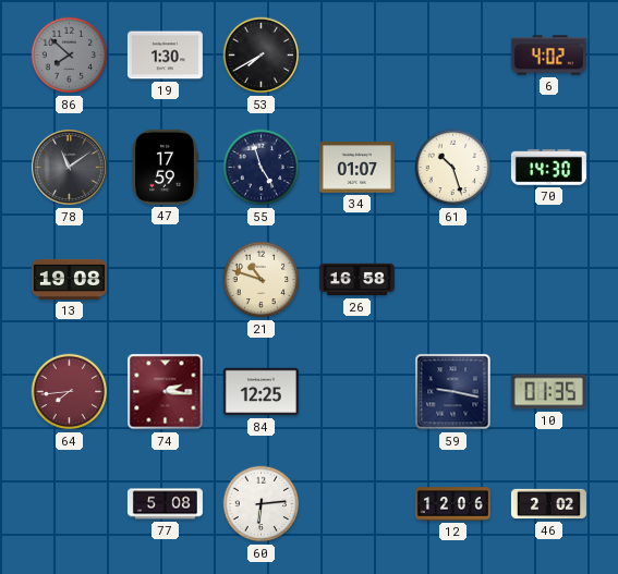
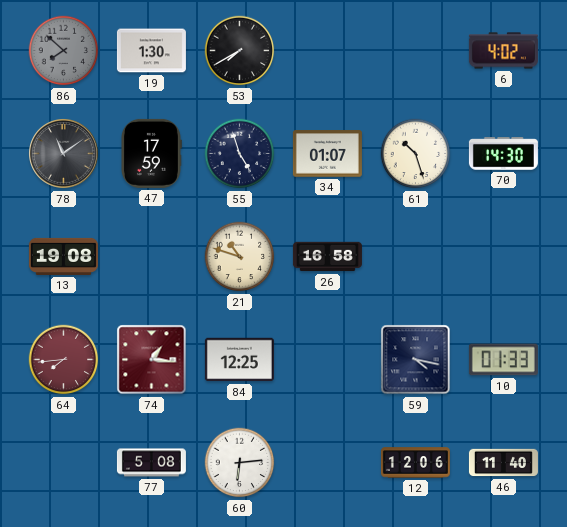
74: 2:16 -> 1:16
59: 9:17 -> 4:17
10: 01:35 -> 01:33
46: 2:02 -> 11:40
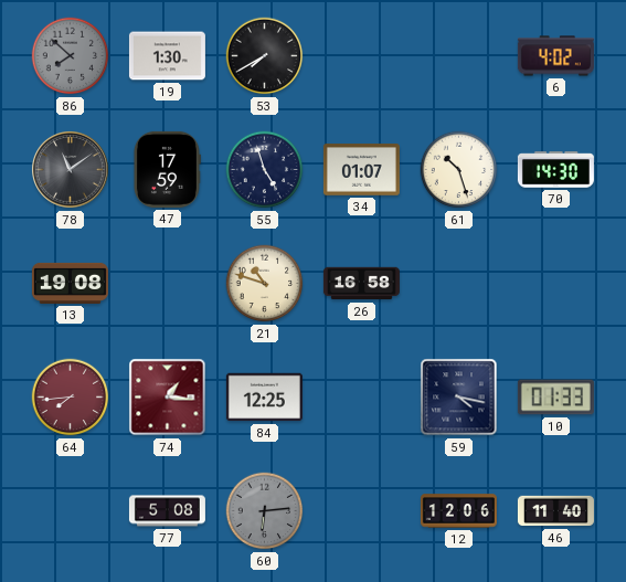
60 dial: white -> grey
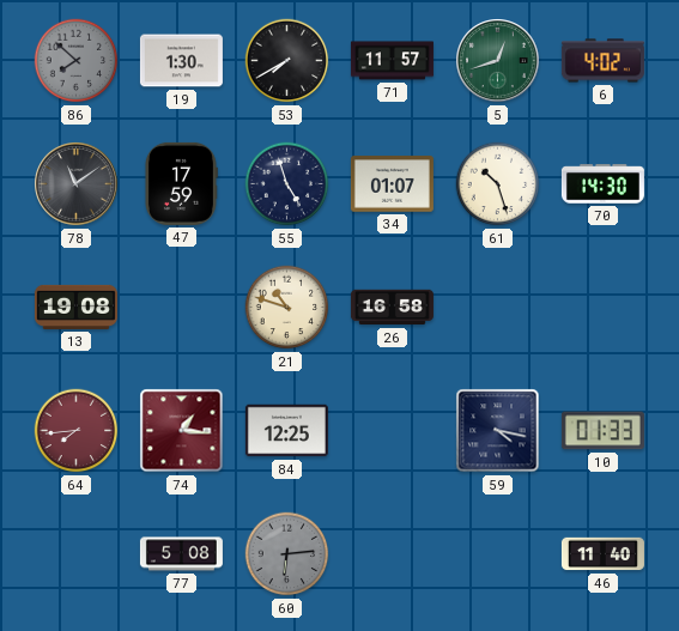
71: none -> 11:57
5: none -> 12:42
12: 12:06 -> none
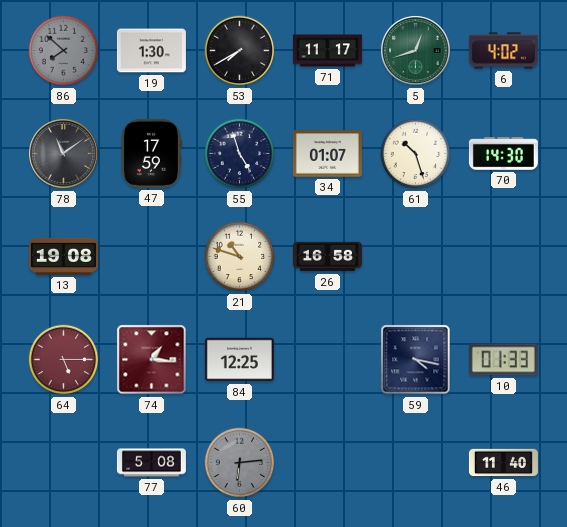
71: 11:57 -> 11:17
64: 7:44 -> 5:15
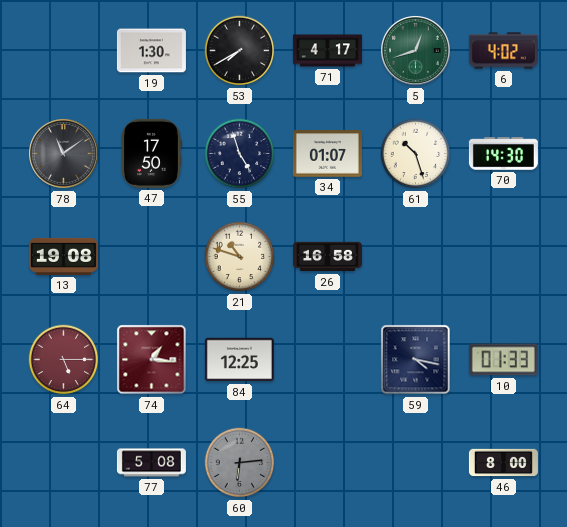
86: 7:52 -> none
71: 11:17 -> 4:17
47: 17:59 -> 17:50
46: 11:40 -> 8:00
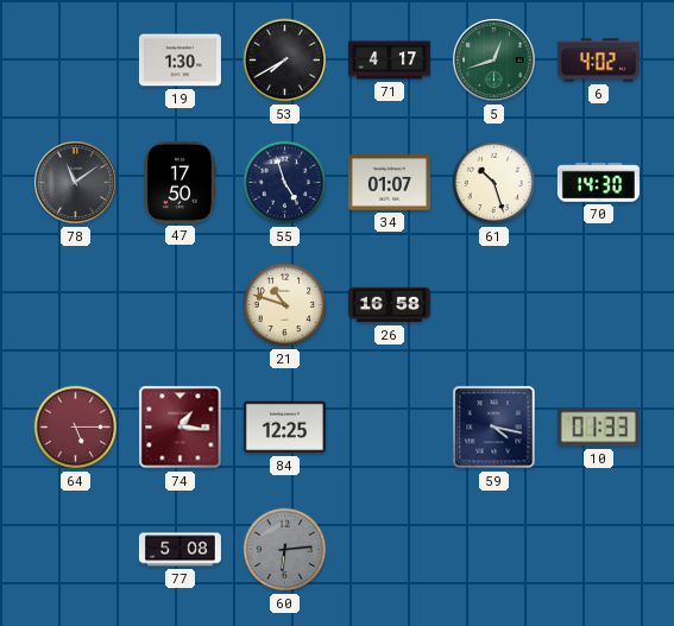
13: 19:08 -> none
46: 8:00 -> none
